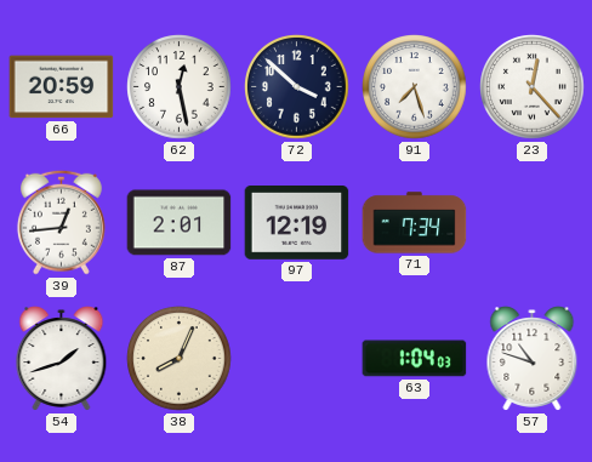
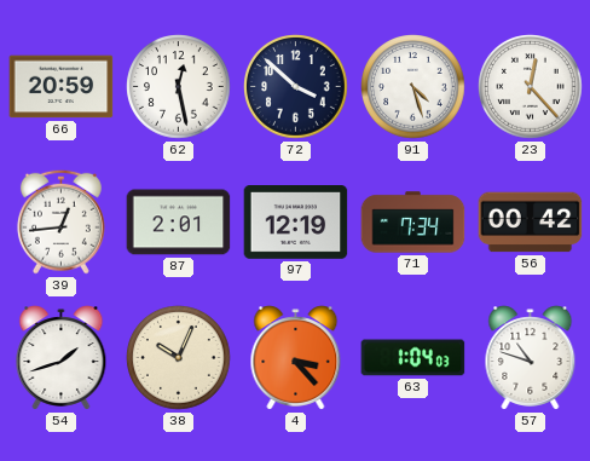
91: 7:27 -> 4:27
56: none -> 00:42
38: 8:04 -> 10:04
4: none -> 3:23
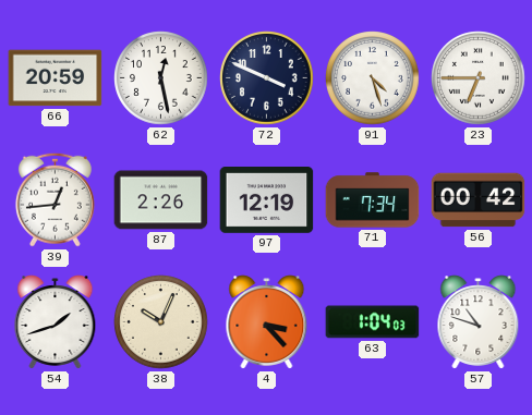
72: 3:52 -> 3:49
23: 12:23 -> 6:45
87: 2:01 -> 2:26
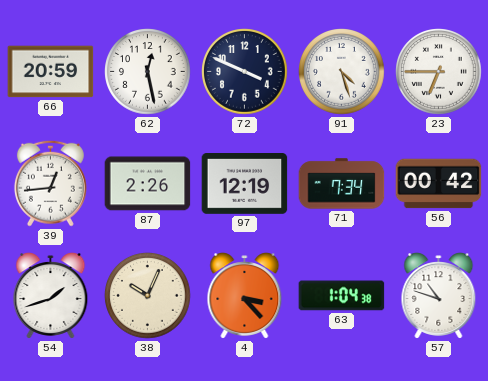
63: 1:04:03 -> 1:04:38
